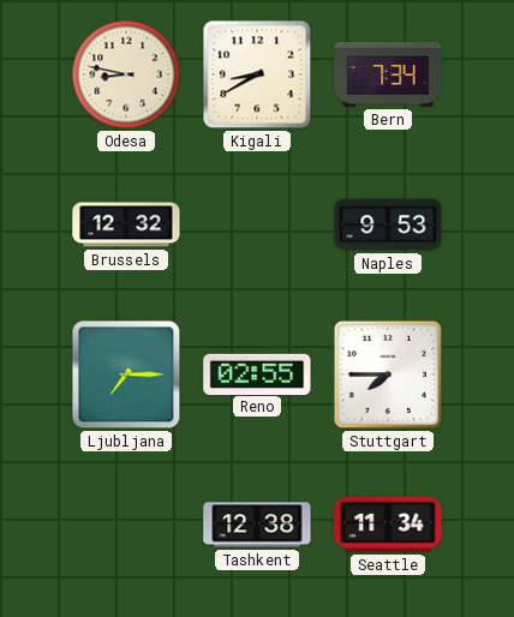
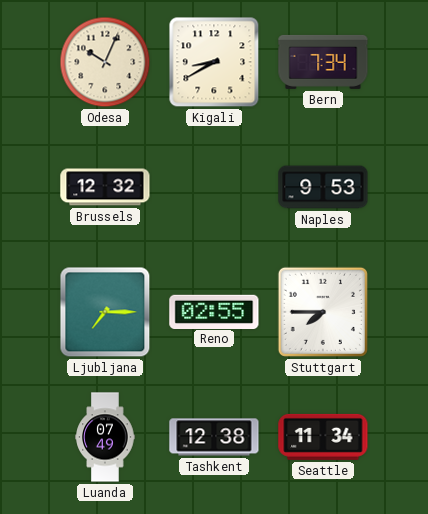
Odesa: 8:47 -> 10:04
Luanda: none -> 07:49
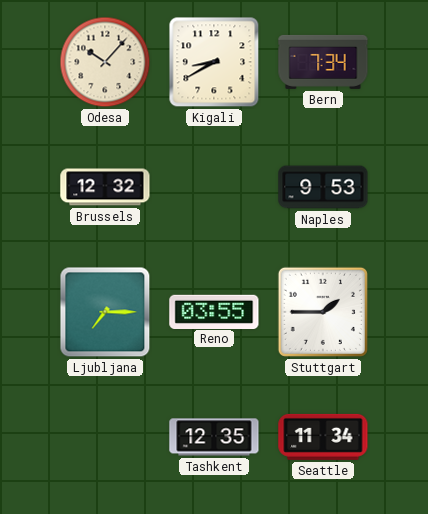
Odesa: 10:04 -> 10:07
Reno: 02:55 -> 03:55
Stuttgart: 7:45 -> 1:45
Luanda: 07:49 -> none
Tashkent: 12:38 -> 12:35
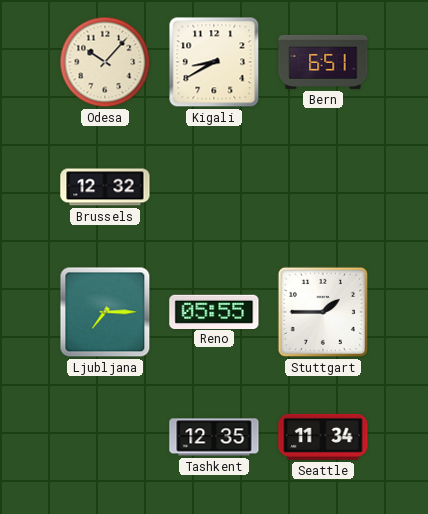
Bern: 7:34 -> 6:51
Naples: 9:53 -> none
Reno: 03:55 -> 05:55
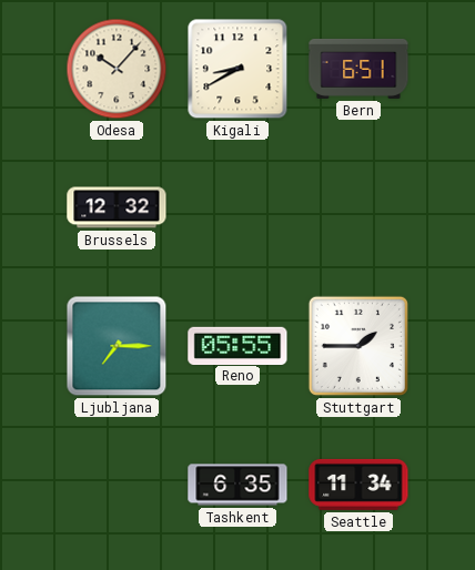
Tashkent: 12:35 -> 6:35
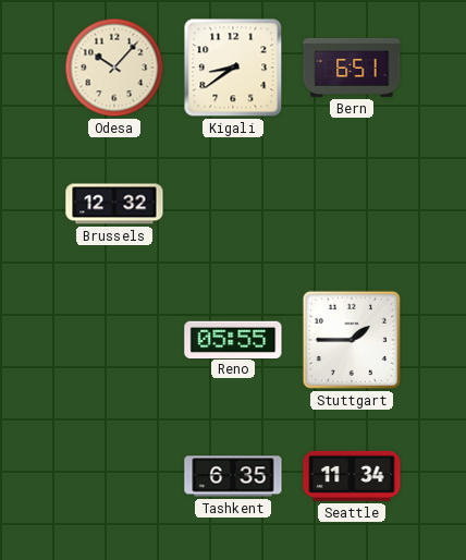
Kigali: 8:40 -> 8:39
Ljubljana: 7:15 -> none
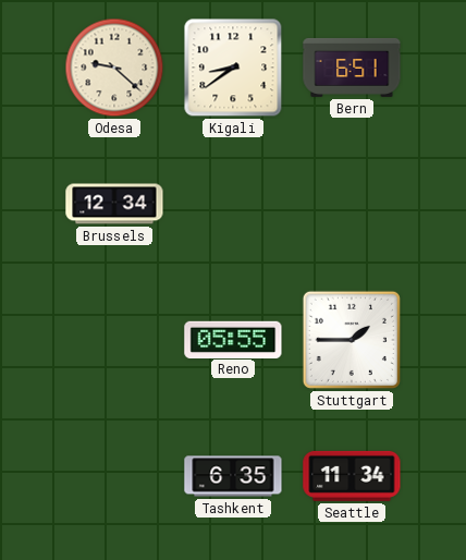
Odesa: 10:07 -> 9:22
Brussels: 12:32 -> 12:34
